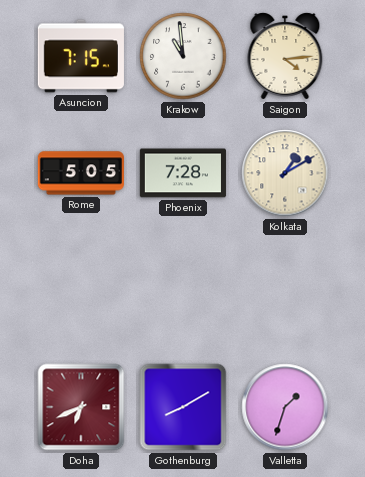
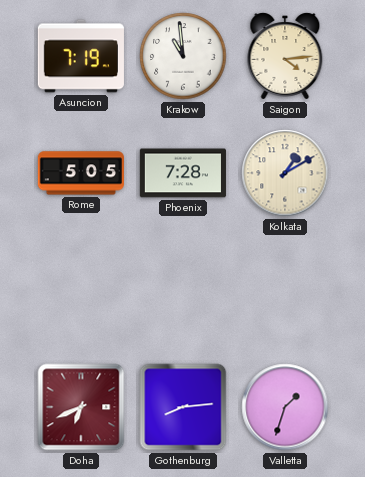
Asuncion: 7:15 -> 7:19
Gothenburg: 8:10 -> 8:14
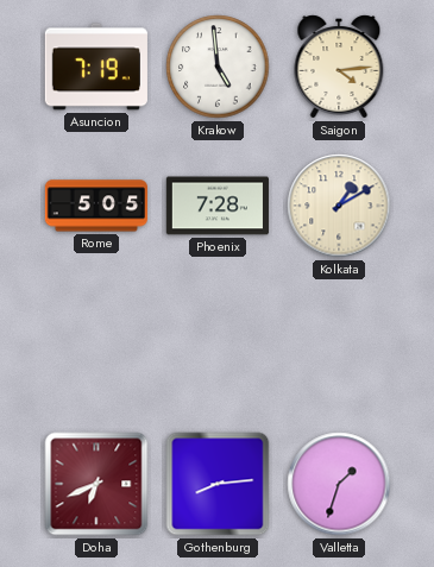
Krakow: 10:59 -> 4:59
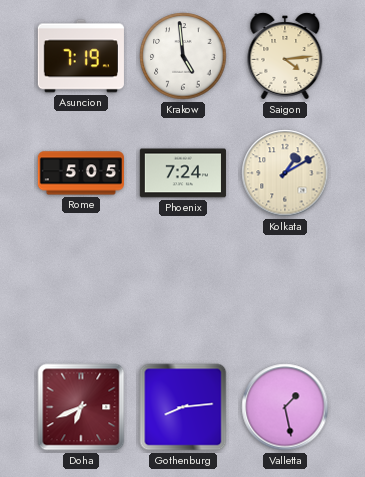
Phoenix: 7:28 -> 7:24
Valletta: 1:33 -> 1:28
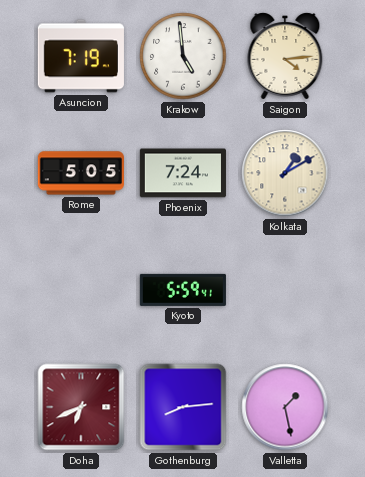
Kyoto: none -> 5:59
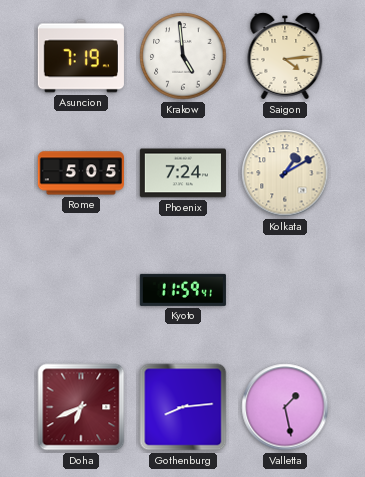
Kyoto: 5:59 -> 11:59
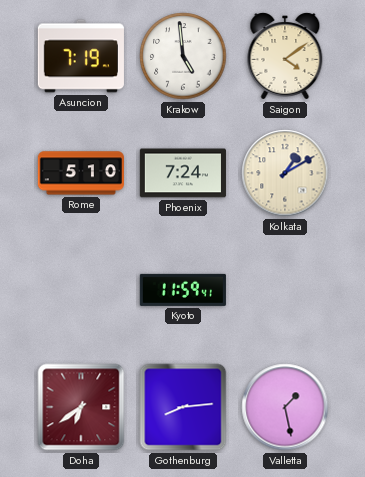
Saigon: 4:14 -> 4:09
Rome: 5:05 -> 5:10
Doha: 6:41 -> 6:39
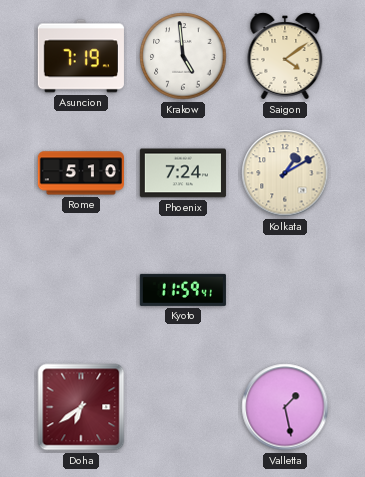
Gothenburg: 8:14 -> none
